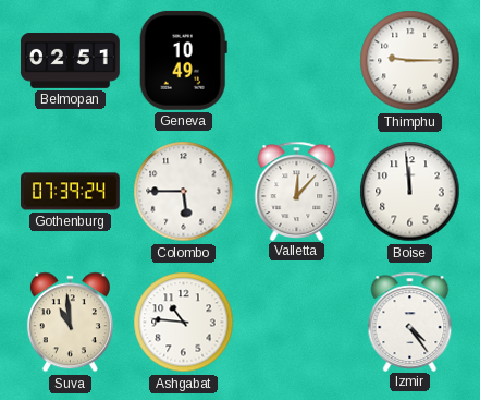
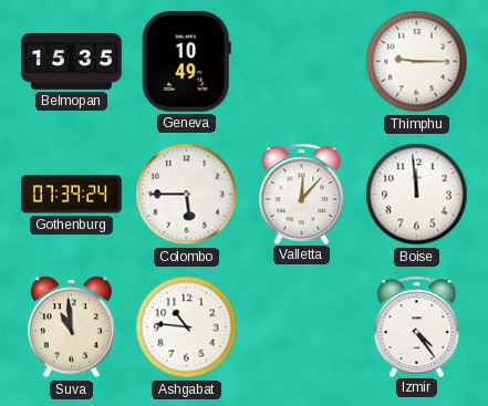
Belmopan: 02:51 -> 15:35
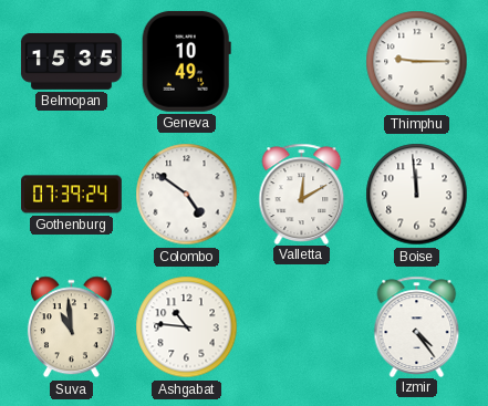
Colombo: 5:45 -> 4:51
Valletta: 12:07 -> 12:10
